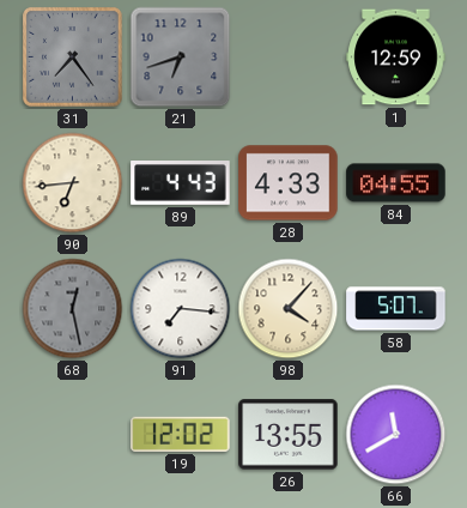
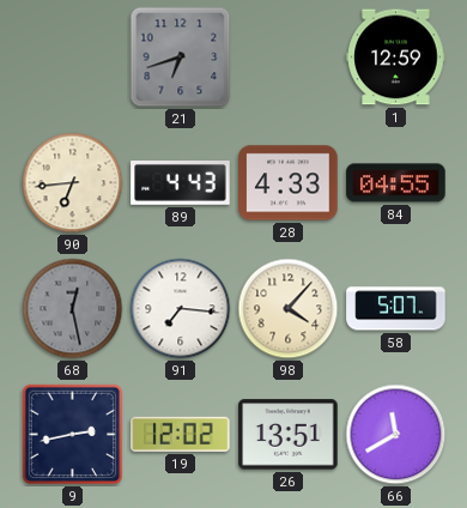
31: 7:24 -> none
9: none -> 2:43
26: 13:55 -> 13:51
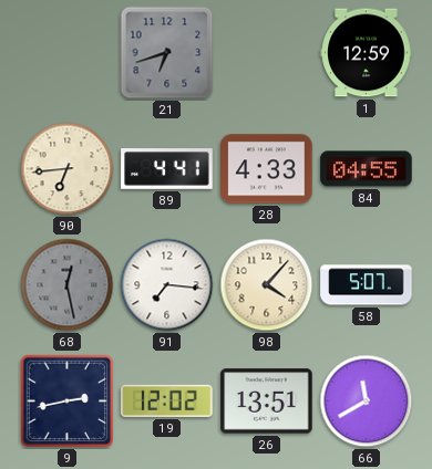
89: 4:43 -> 4:41
